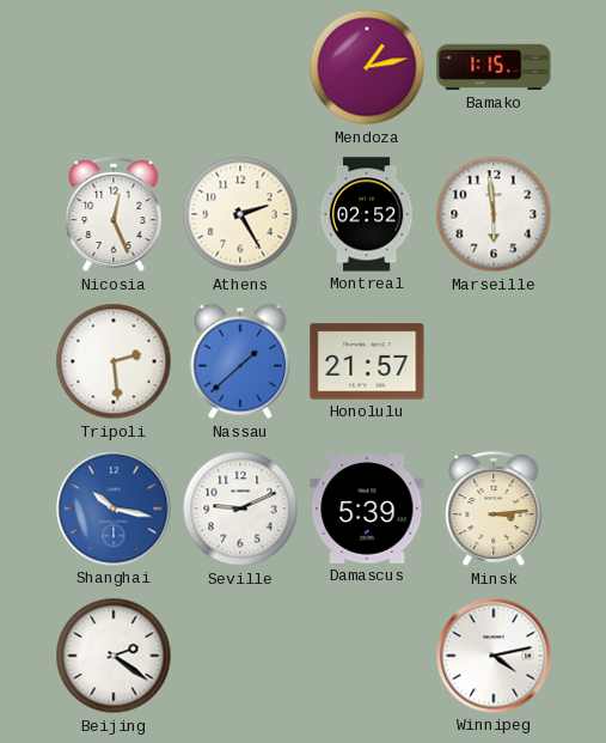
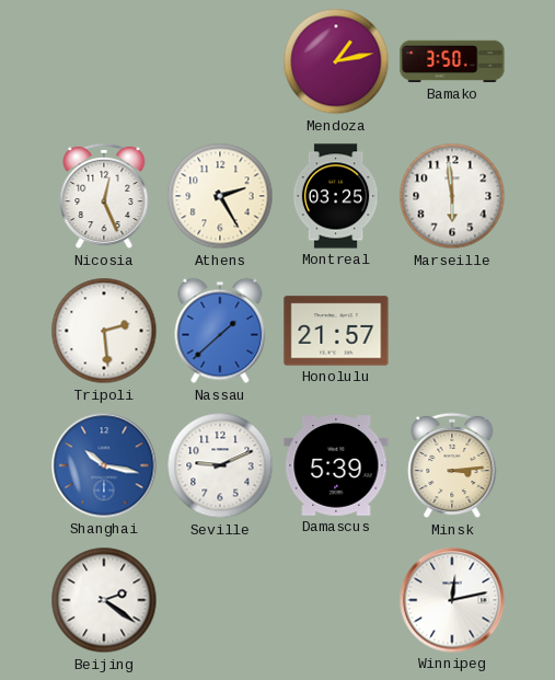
Bamako: 1:15 -> 3:50
Montreal: 02:52 -> 03:25
Winnipeg: 4:13 -> 12:13
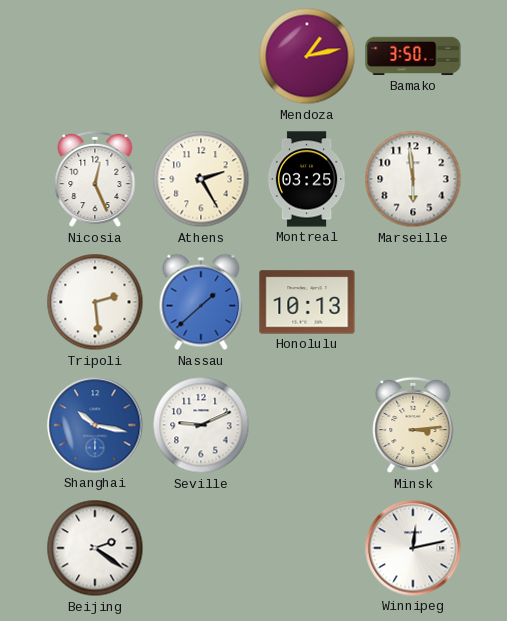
Honolulu: 21:57 -> 10:13
Damascus: 5:39 -> none
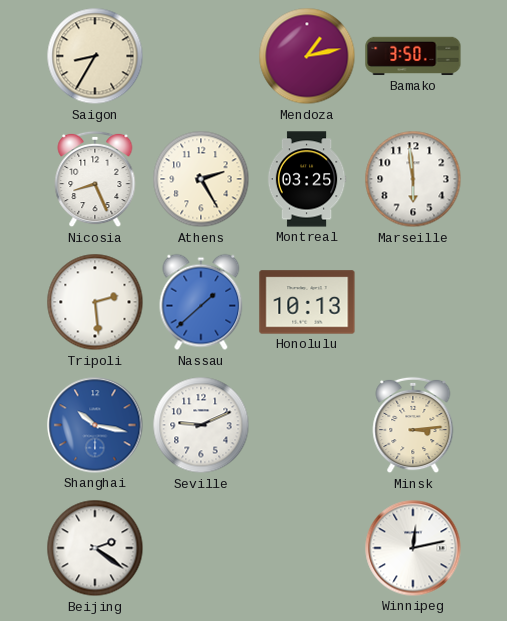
Saigon: none -> 8:35
Nicosia: 12:26 -> 8:26
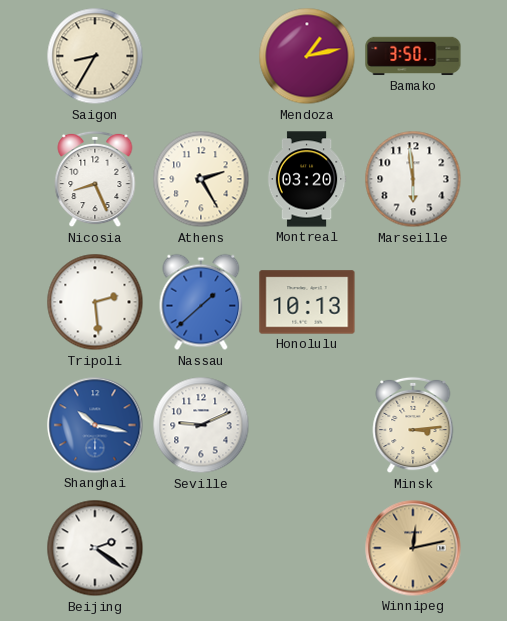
Montreal: 03:25 -> 03:20
Winnipeg dial: white -> champagne
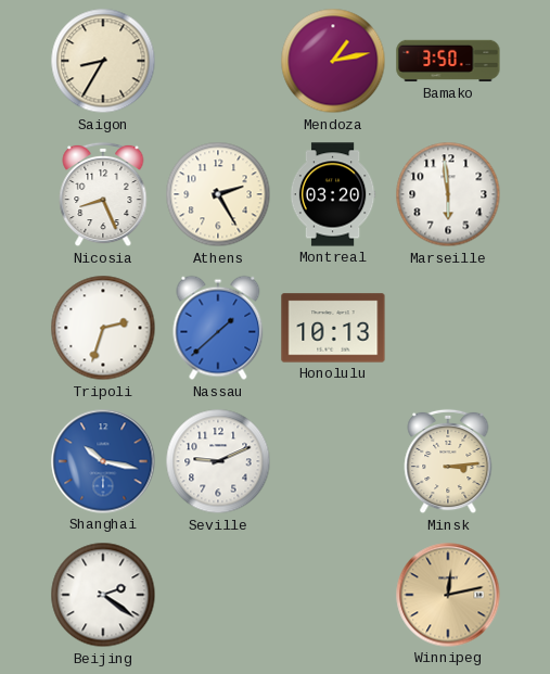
Tripoli: 2:29 -> 2:33
